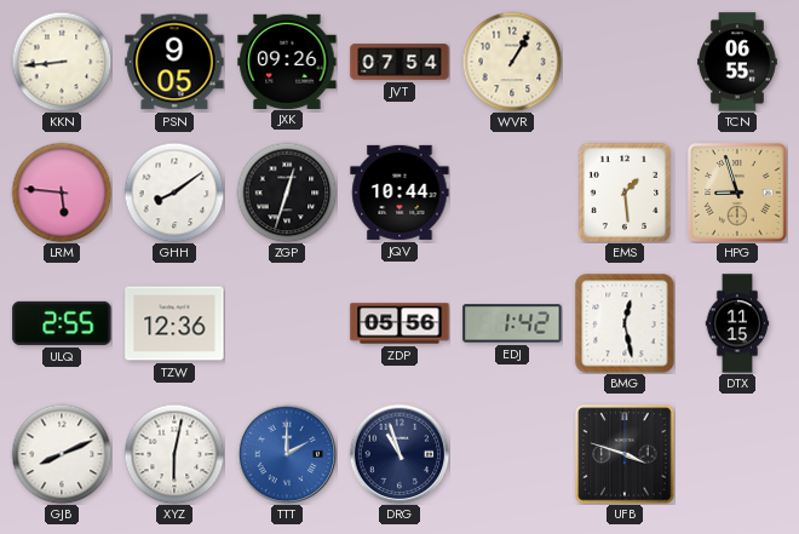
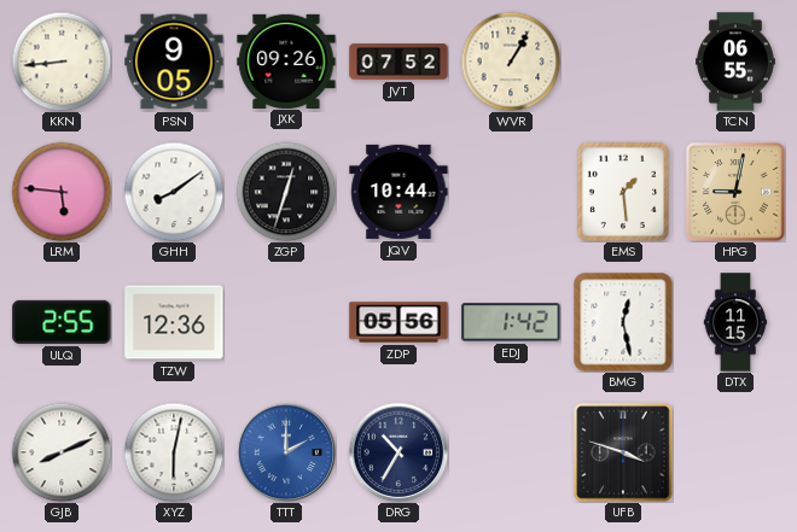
JVT: 07:54 -> 07:52
HPG: 8:57 -> 9:02
DRG: 10:57 -> 10:35
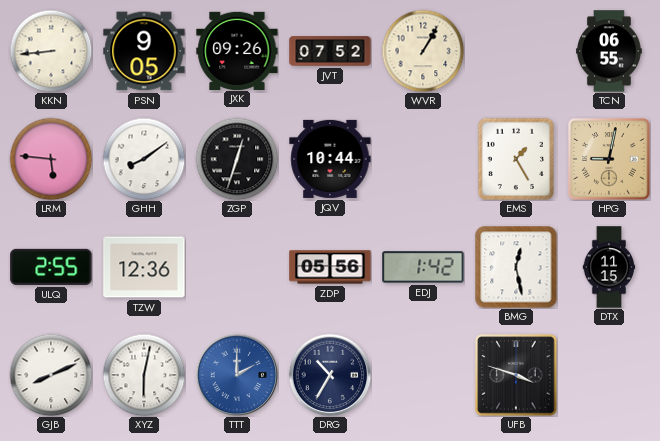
EMS: 1:29 -> 1:25
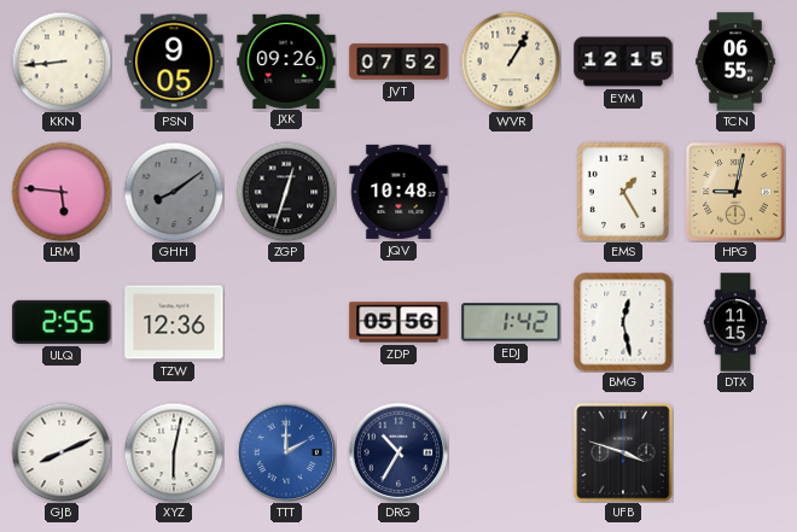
EYM: none -> 12:15
GHH dial: white -> grey
JQV: 10:44 -> 10:48
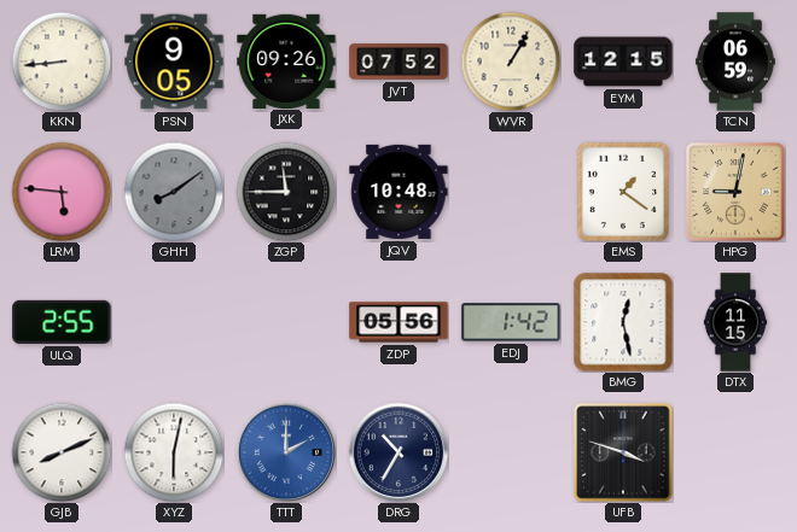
TCN: 06:55 -> 06:59
ZGP: 12:33 -> 11:45
EMS: 1:25 -> 1:21
TZW: 12:36 -> none
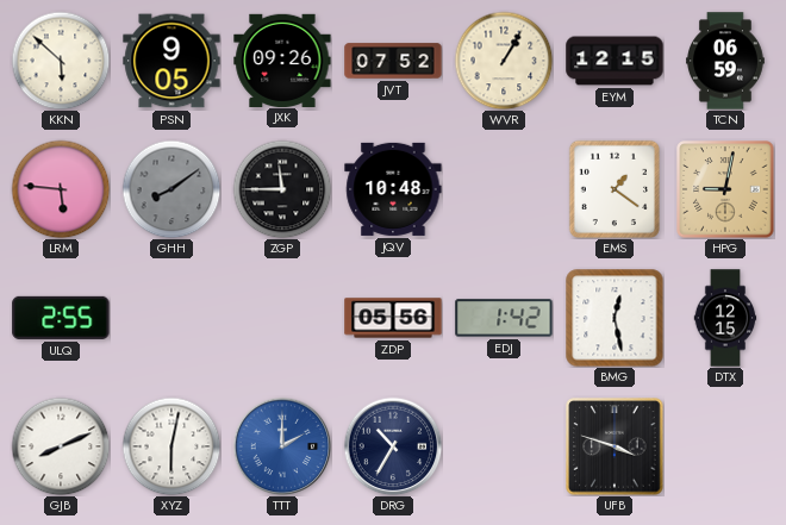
KKN: 8:44 -> 5:52
DTX: 11:15 -> 12:15
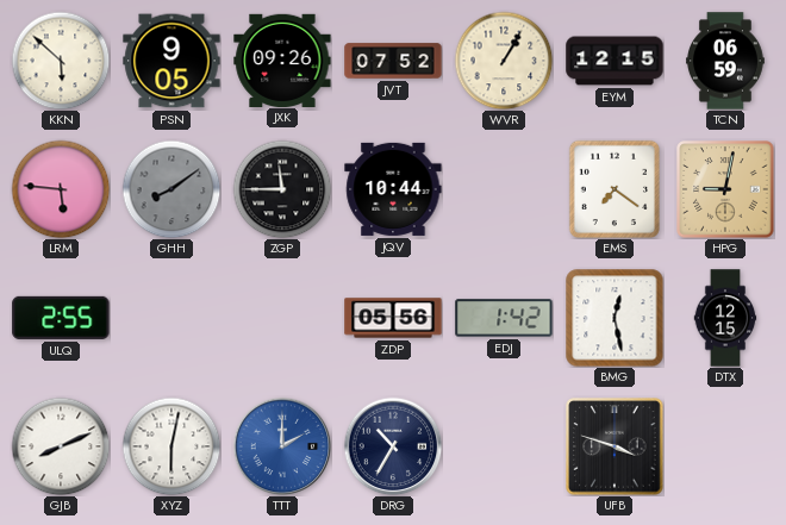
JQV: 10:48 -> 10:44
EMS: 1:21 -> 7:21
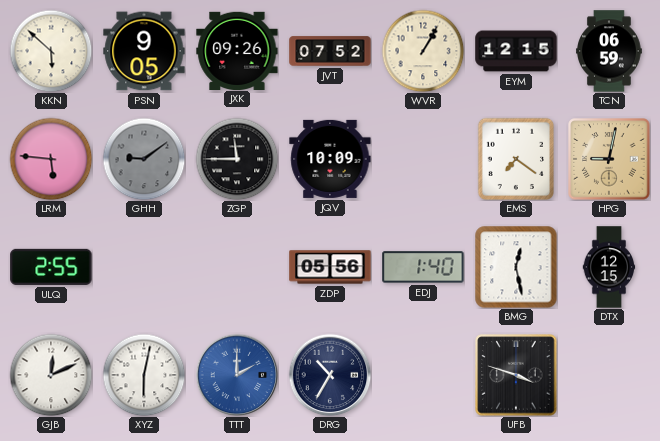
GHH: 8:09 -> 9:09
JQV: 10:44 -> 10:09
EDJ: 1:42 -> 1:40
GJB: 8:11 -> 12:11
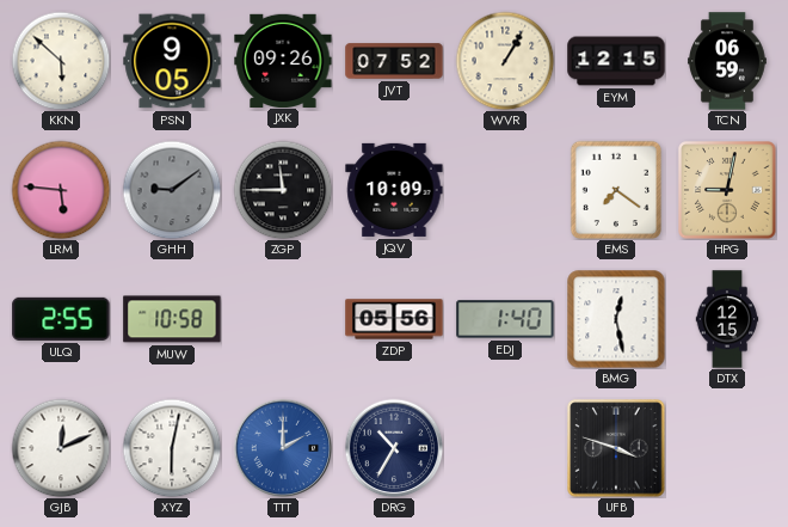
MUW: none -> 10:58
